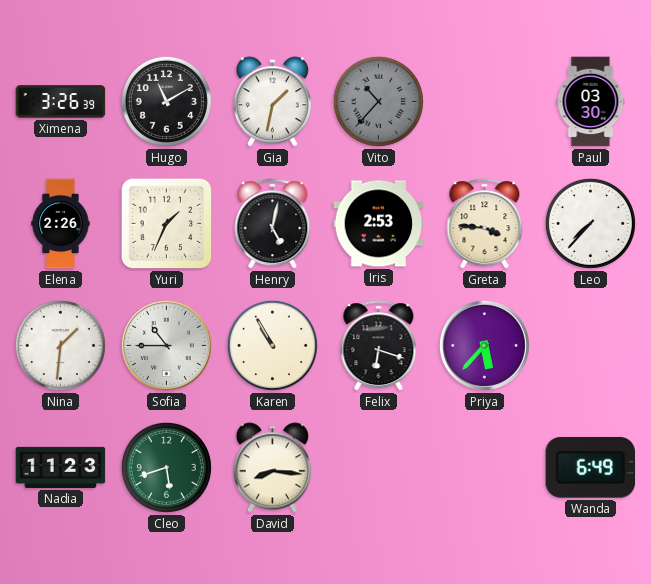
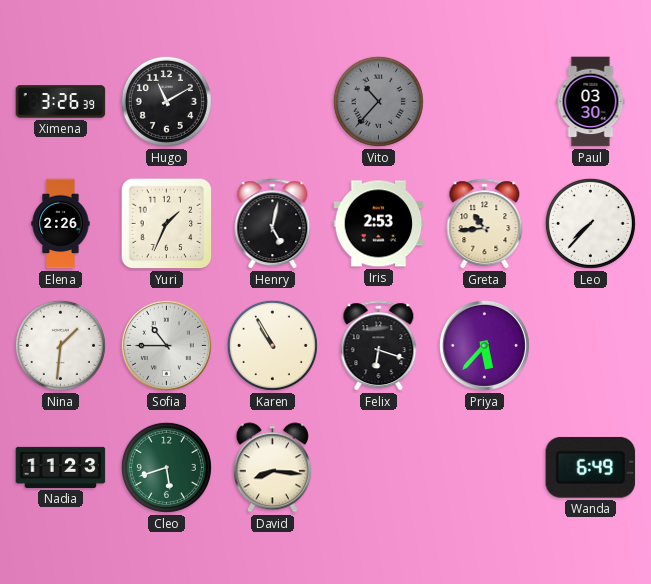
Gia: 1:32 -> none
Greta: 3:46 -> 10:44
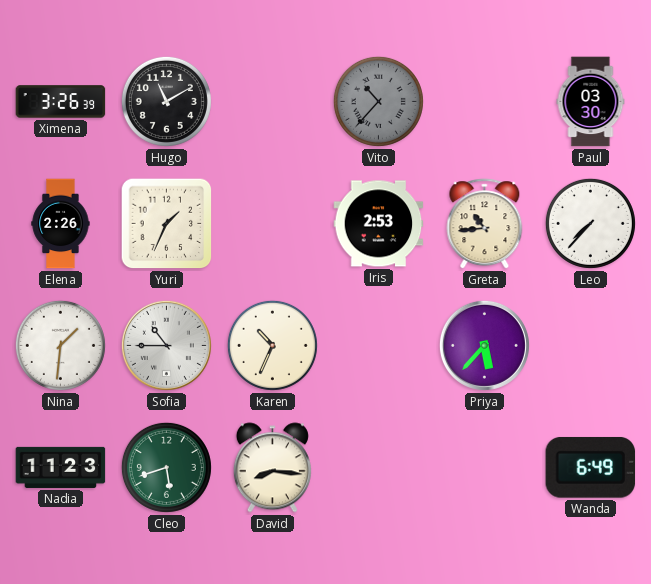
Henry: 5:02 -> none
Karen: 10:55 -> 10:34
Felix: 6:18 -> none
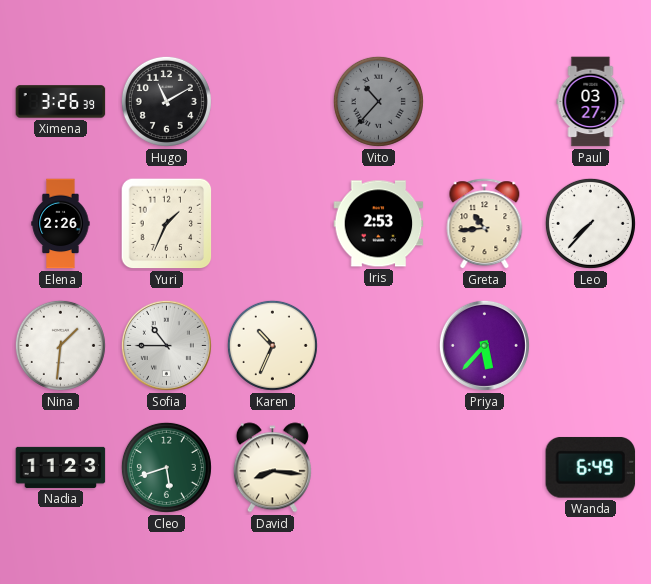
Paul: 03:30 -> 03:27
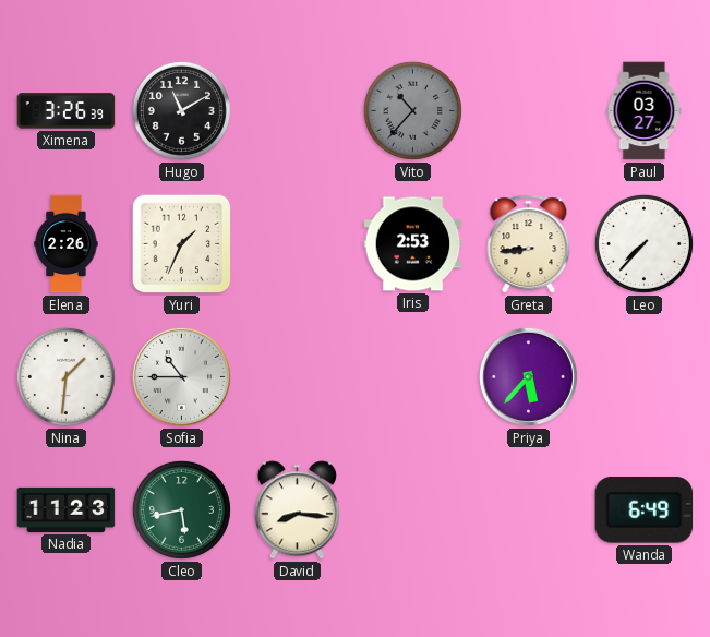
Greta: 10:44 -> 8:44
Karen: 10:34 -> none
Cleo: 5:42 -> 5:43
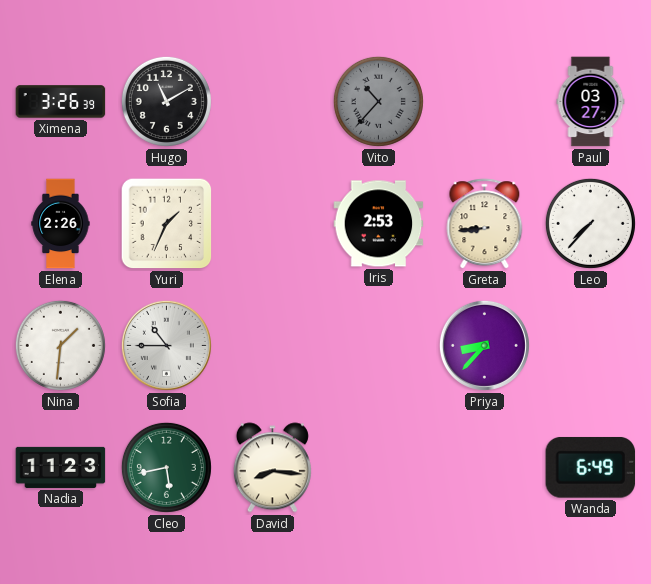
Priya: 5:37 -> 8:37
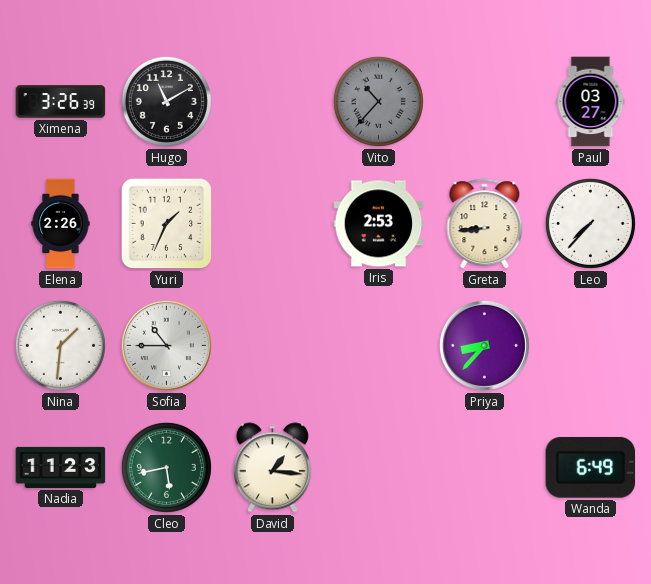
David: 8:16 -> 1:16
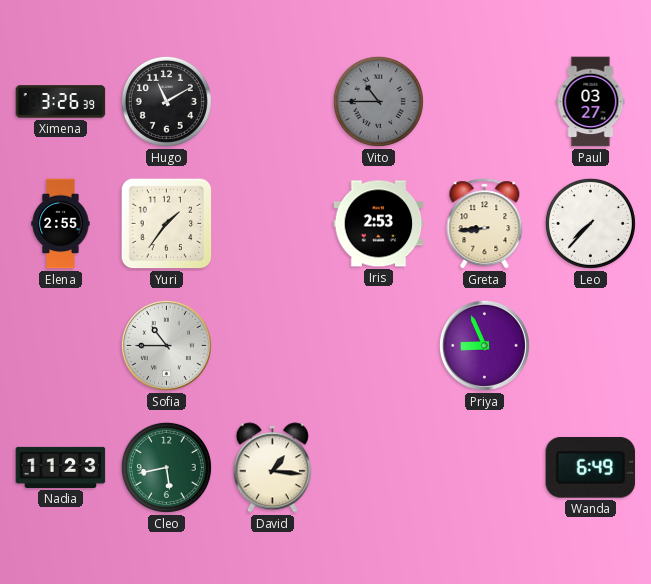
Vito: 10:37 -> 10:45
Elena: 2:26 -> 2:55
Yuri: 1:34 -> 1:36
Nina: 1:31 -> none
Priya: 8:37 -> 8:56
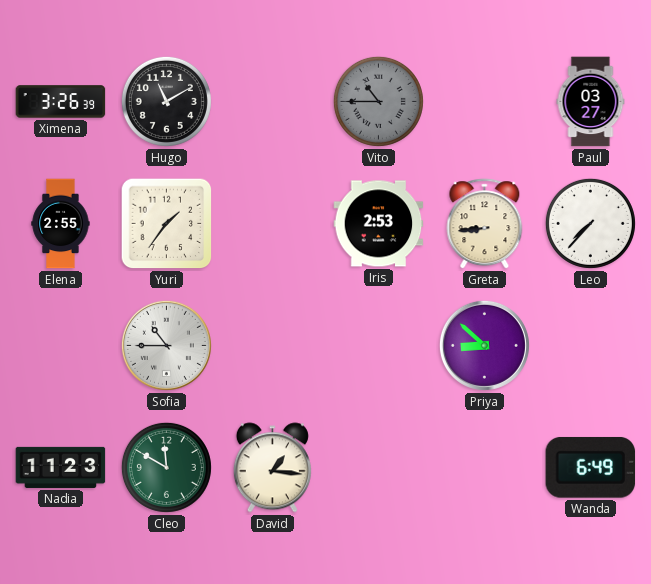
Priya: 8:56 -> 8:52
Cleo: 5:43 -> 11:50
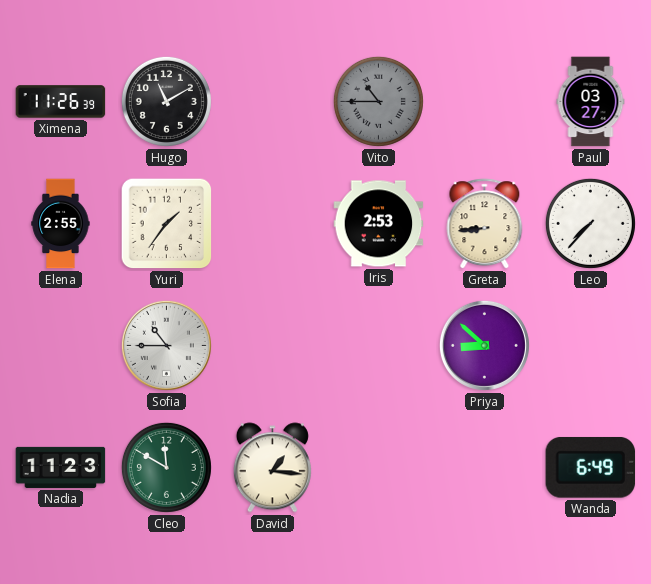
Ximena: 3:26 -> 11:26
